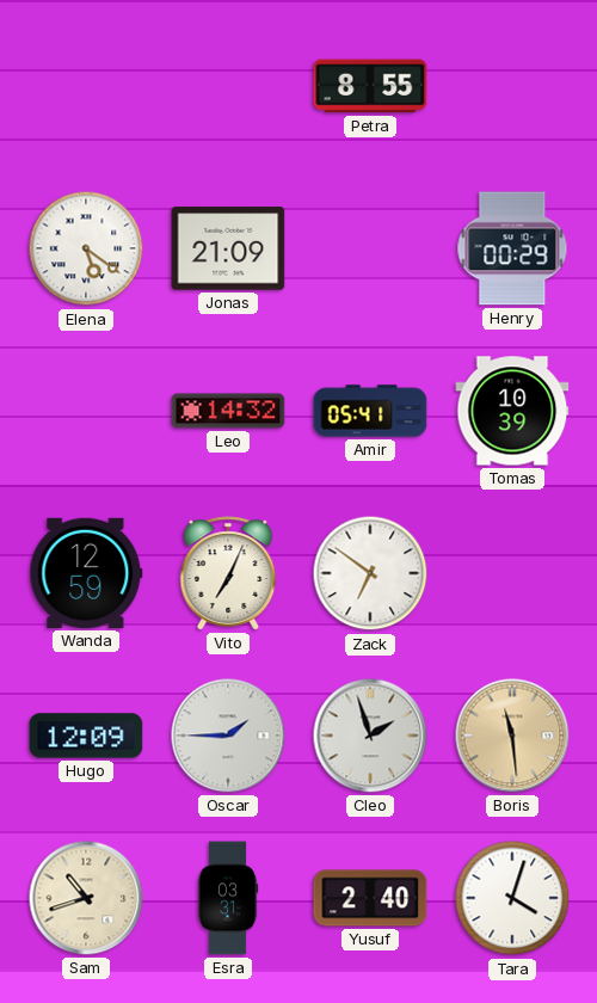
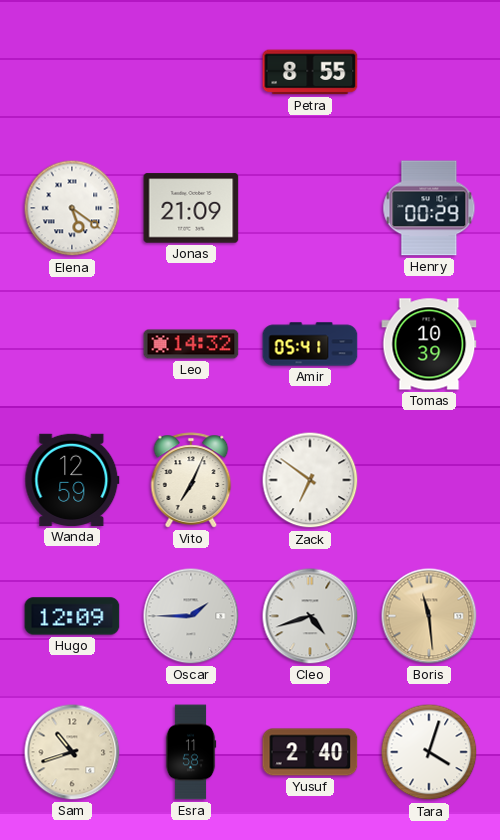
Cleo: 1:57 -> 4:42
Esra: 03:31 -> 11:58
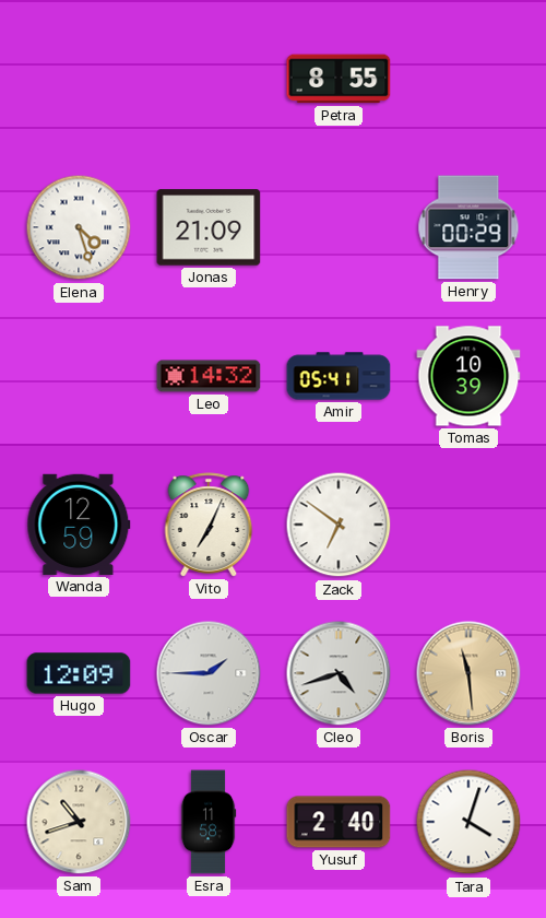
Elena: 5:21 -> 4:27
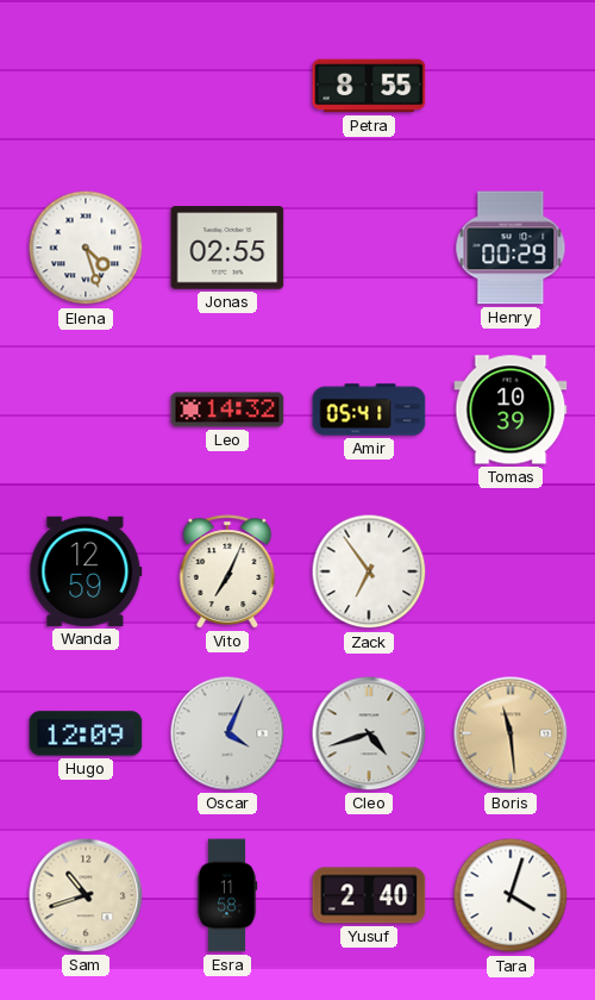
Jonas: 21:09 -> 02:55
Zack: 6:51 -> 6:54
Oscar: 1:45 -> 4:04
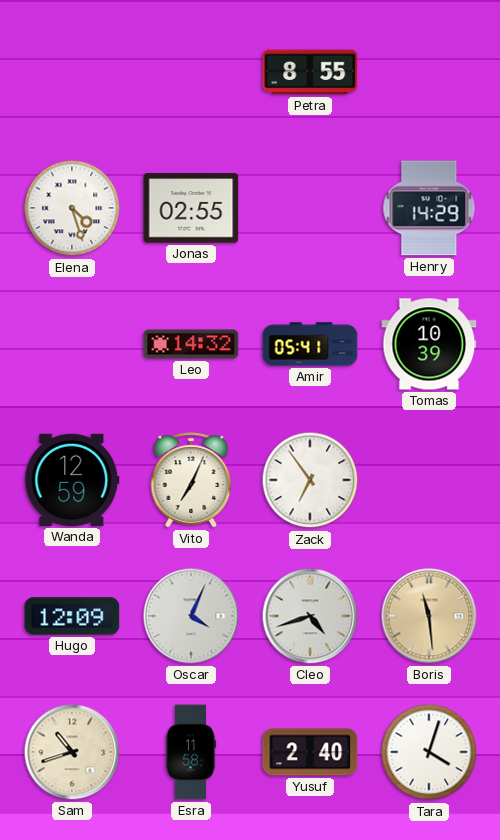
Henry: 00:29 -> 14:29
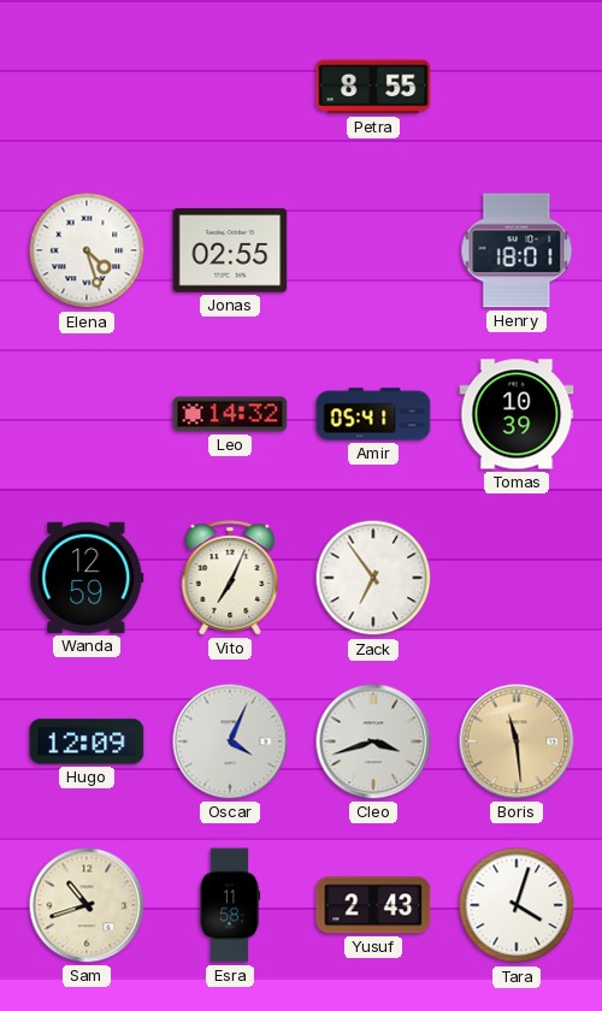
Henry: 14:29 -> 18:01
Cleo: 4:42 -> 3:42
Yusuf: 2:40 -> 2:43
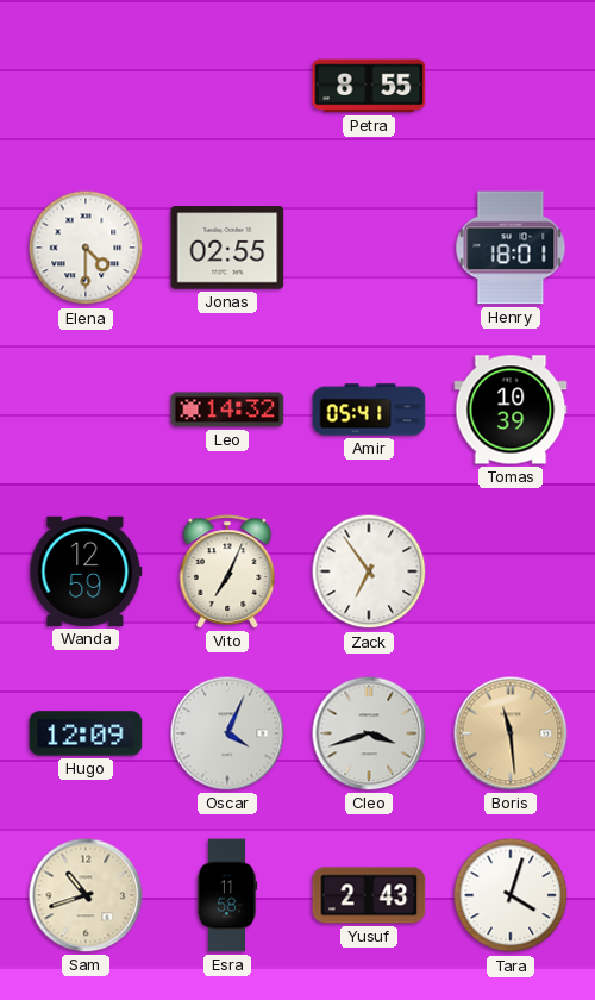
Elena: 4:27 -> 4:30
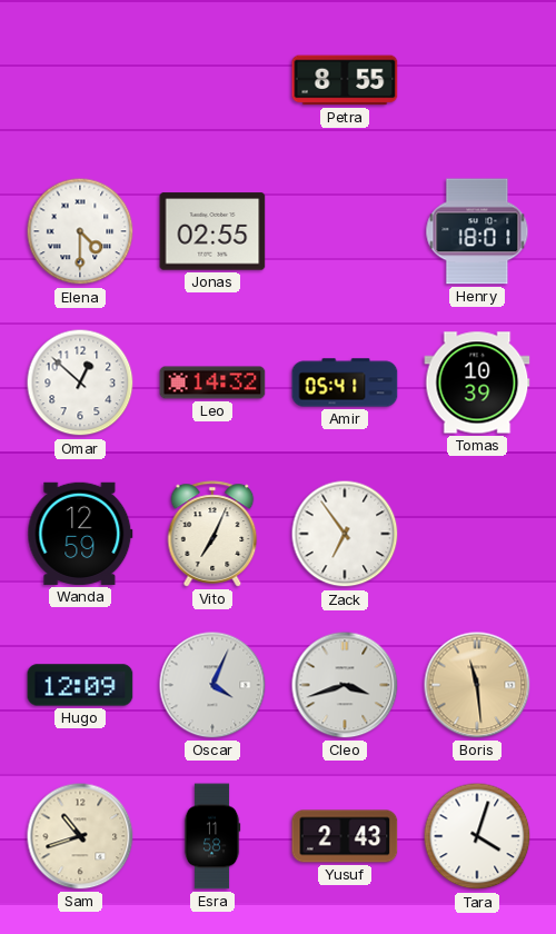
Omar: none -> 12:52
